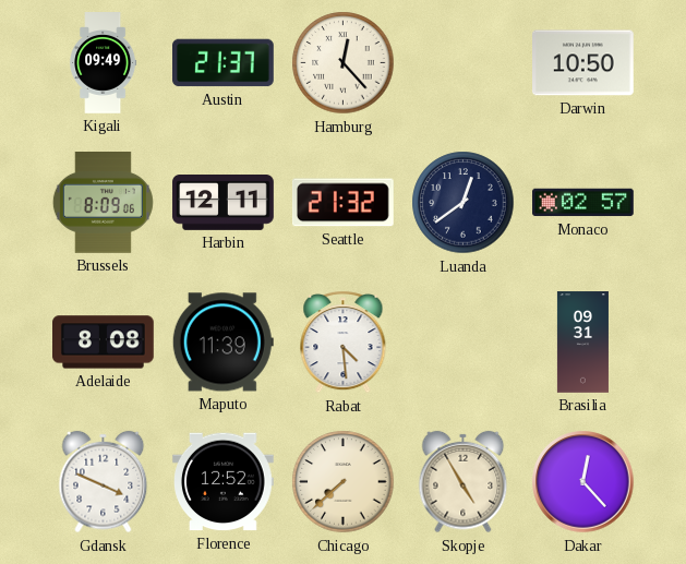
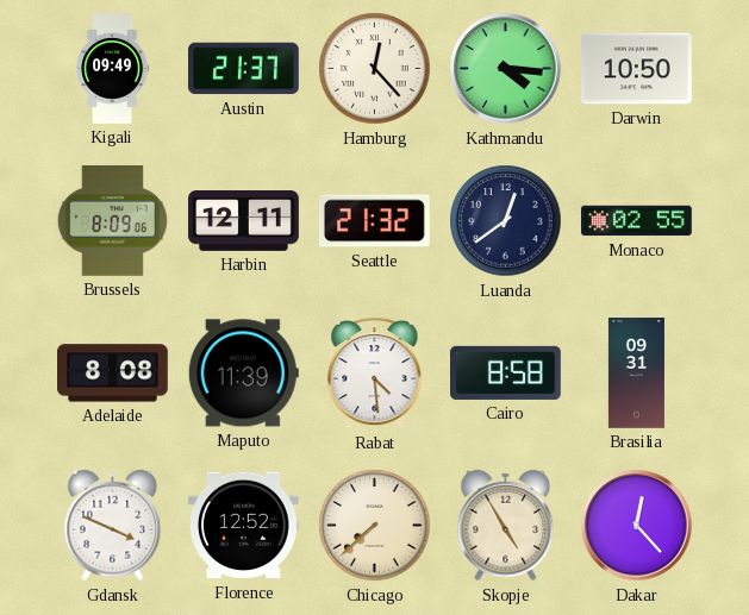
Kathmandu: none -> 4:16
Monaco: 02:57 -> 02:55
Cairo: none -> 8:58
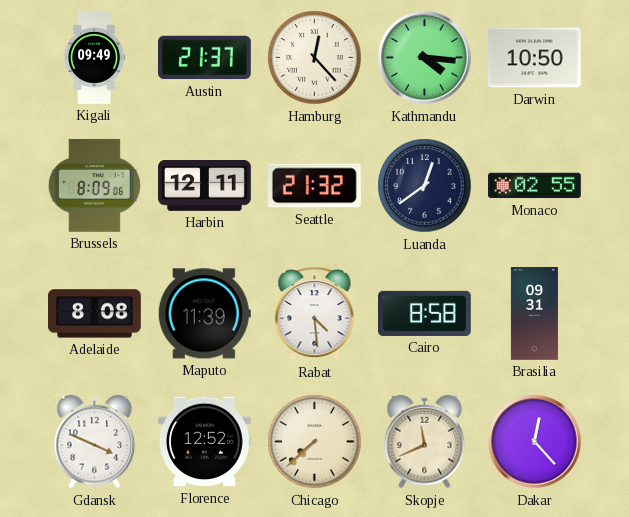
Skopje: 4:55 -> 11:41
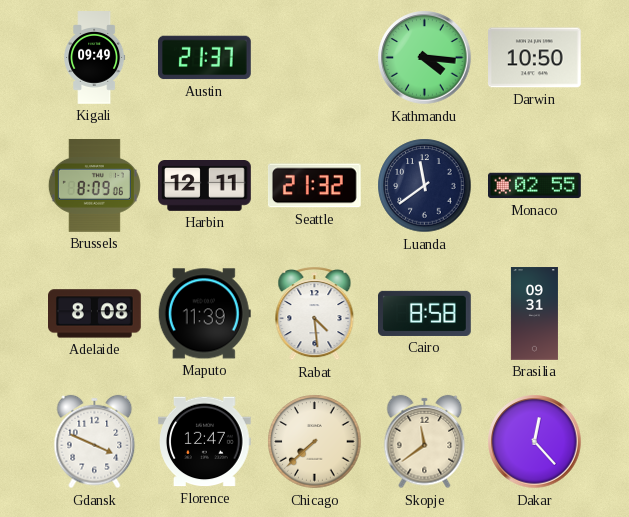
Hamburg: 12:23 -> none
Luanda: 12:39 -> 11:39
Florence: 12:52 -> 12:47
Skopje: 11:41 -> 11:39
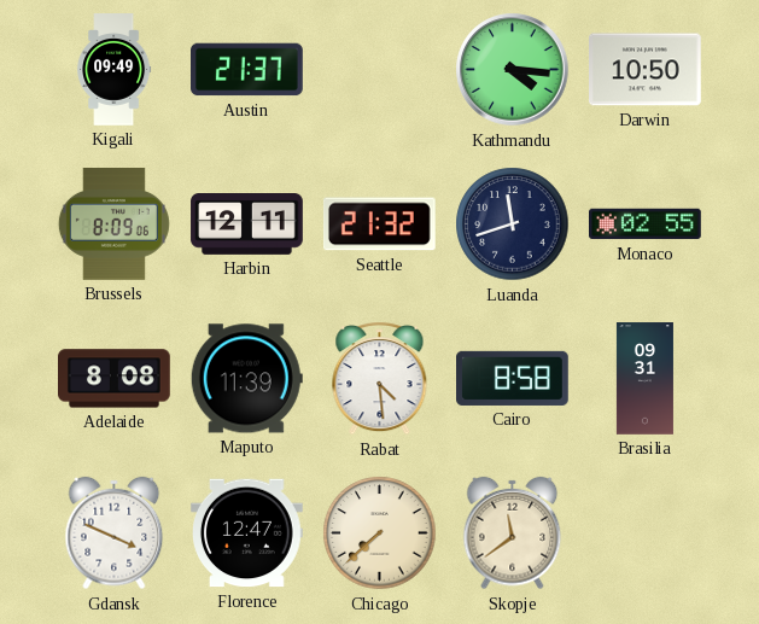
Luanda: 11:39 -> 11:42
Dakar: 12:23 -> none
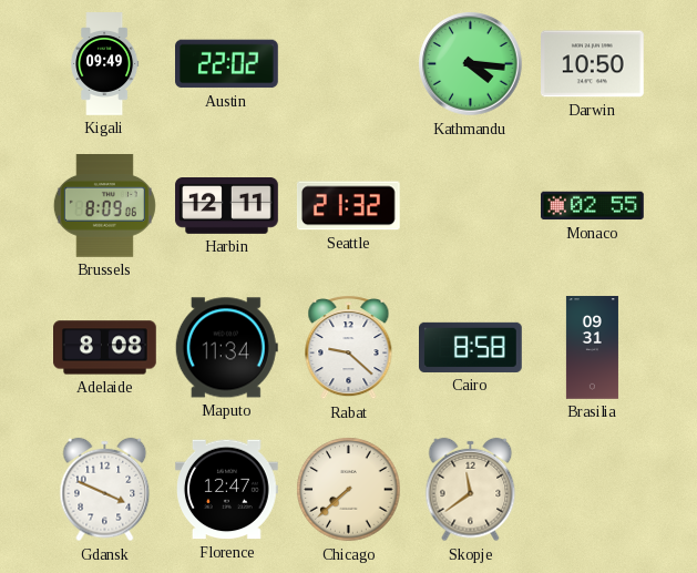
Austin: 21:37 -> 22:02
Luanda: 11:42 -> none
Maputo: 11:39 -> 11:34
Rabat: 4:29 -> 9:22
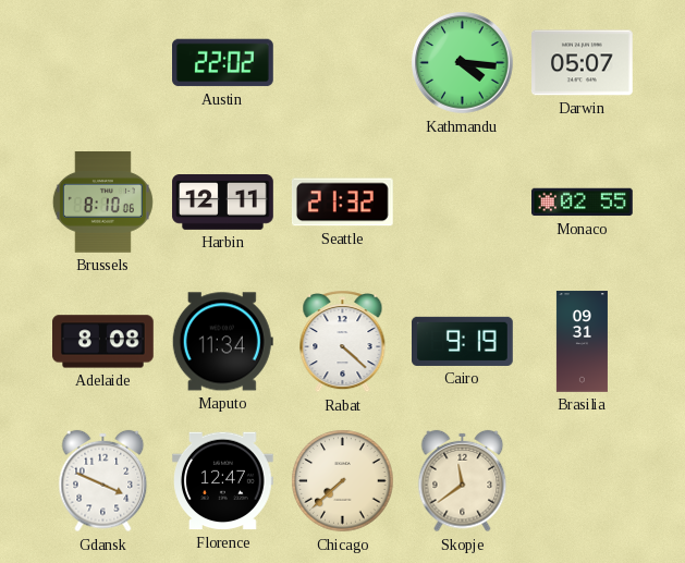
Kigali: 09:49 -> none
Darwin: 10:50 -> 05:07
Brussels: 8:09 -> 8:10
Rabat: 9:22 -> 4:22
Cairo: 8:58 -> 9:19
